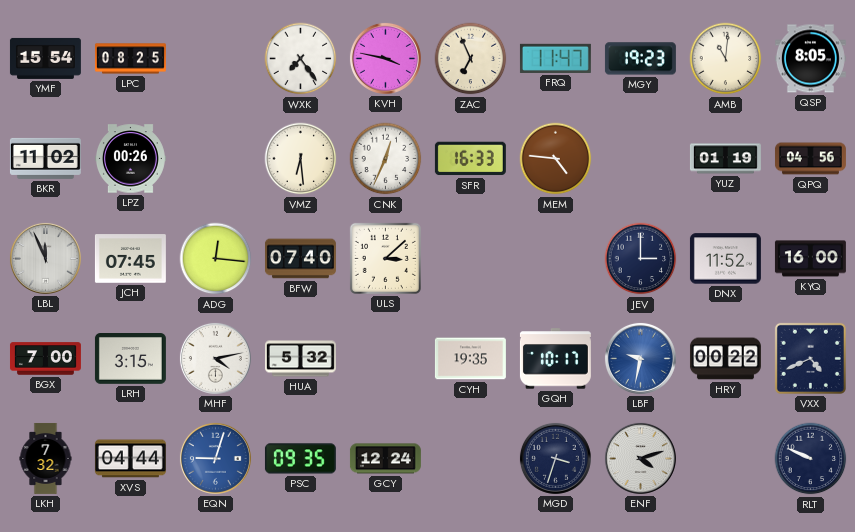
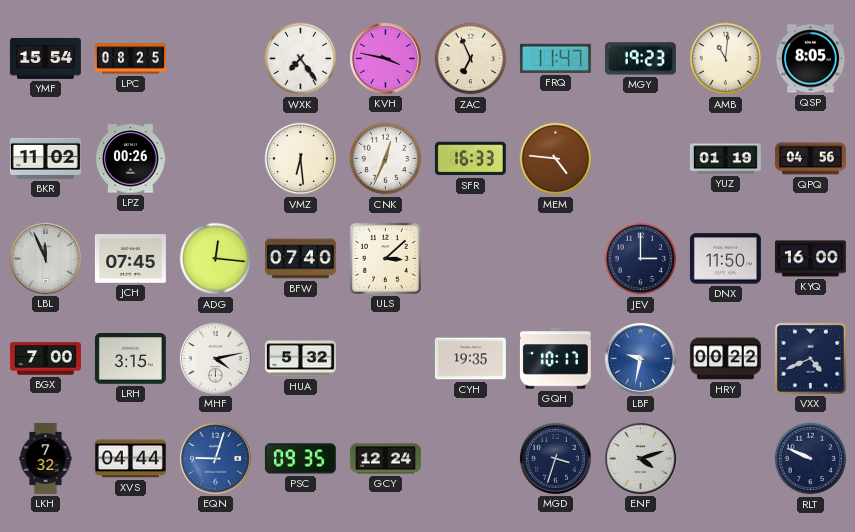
DNX: 11:52 -> 11:50
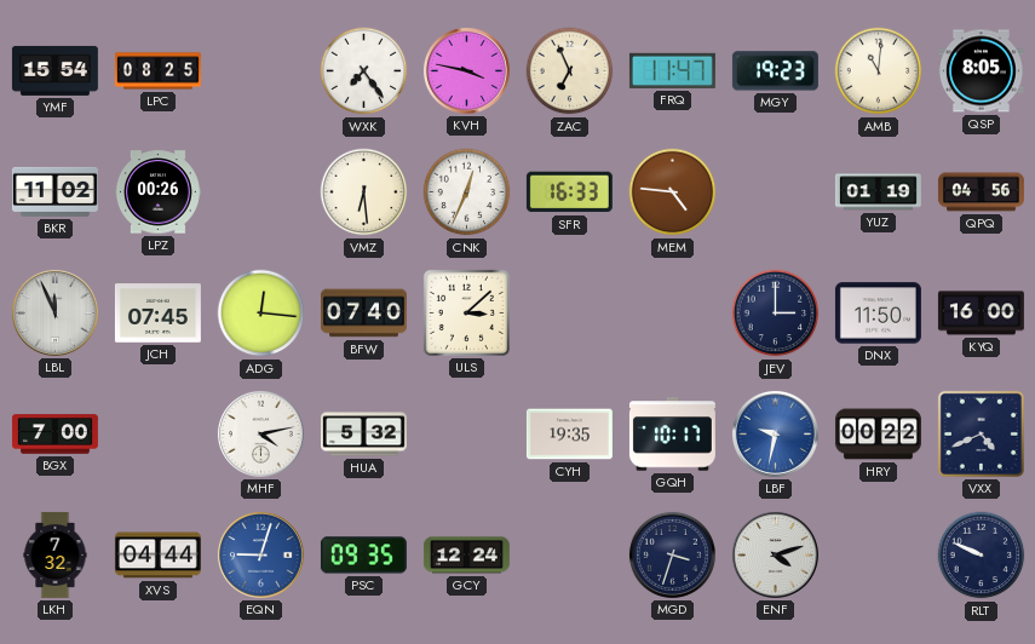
LRH: 3:15 -> none
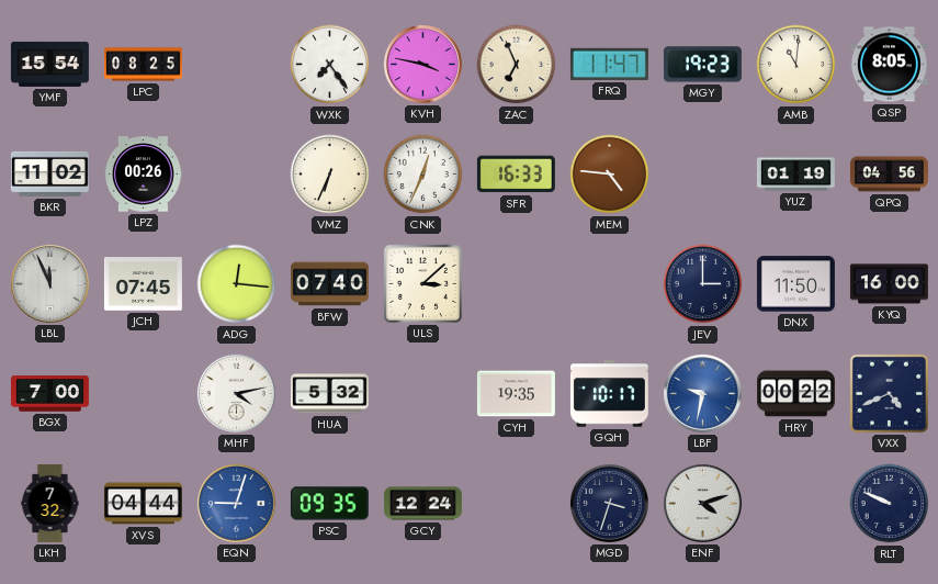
VMZ: 6:29 -> 6:34
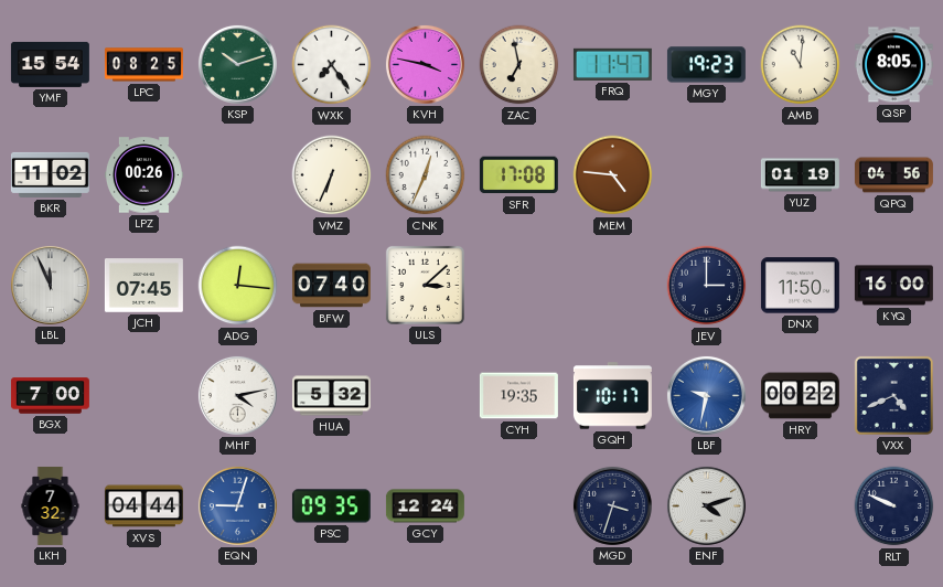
KSP: none -> 10:12
ZAC: 6:56 -> 6:58
SFR: 16:33 -> 17:08
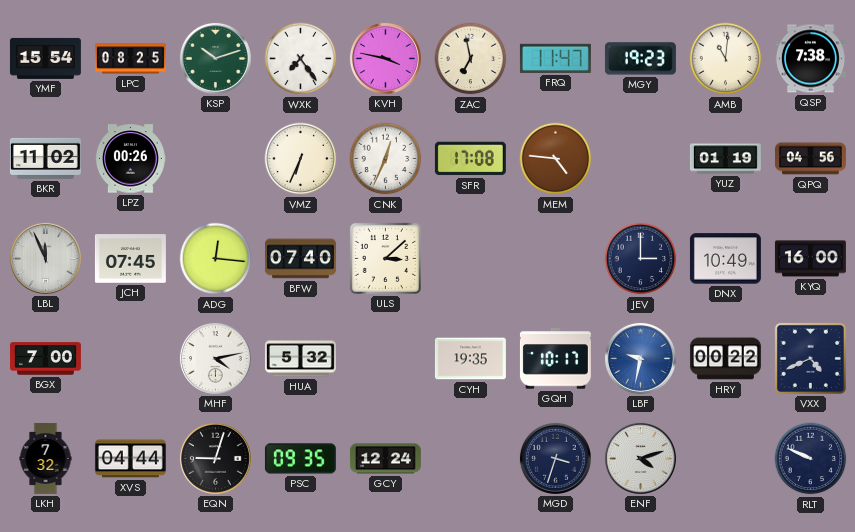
QSP: 8:05 -> 7:38
DNX: 11:50 -> 10:49
EQN dial: blue -> black
